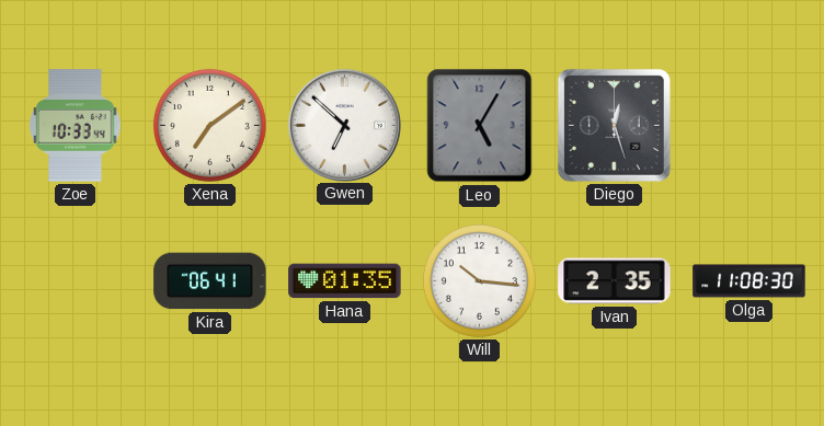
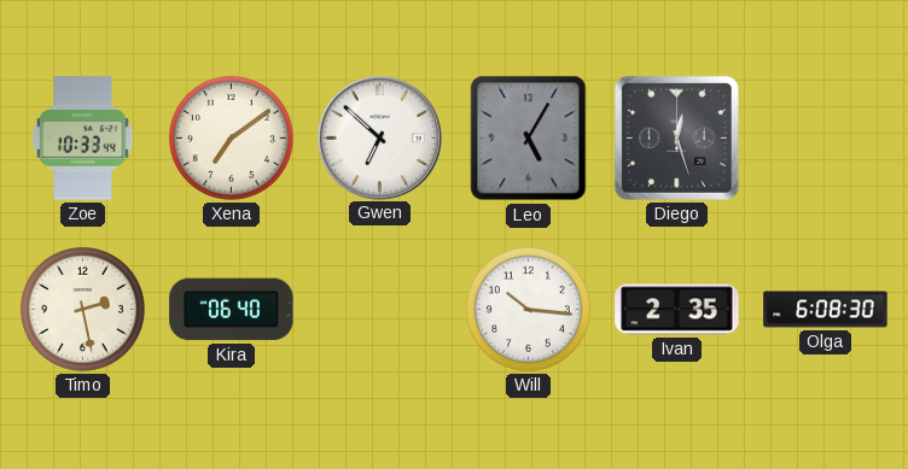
Timo: none -> 2:28
Kira: 06:41 -> 06:40
Hana: 01:35 -> none
Olga: 11:08 -> 6:08
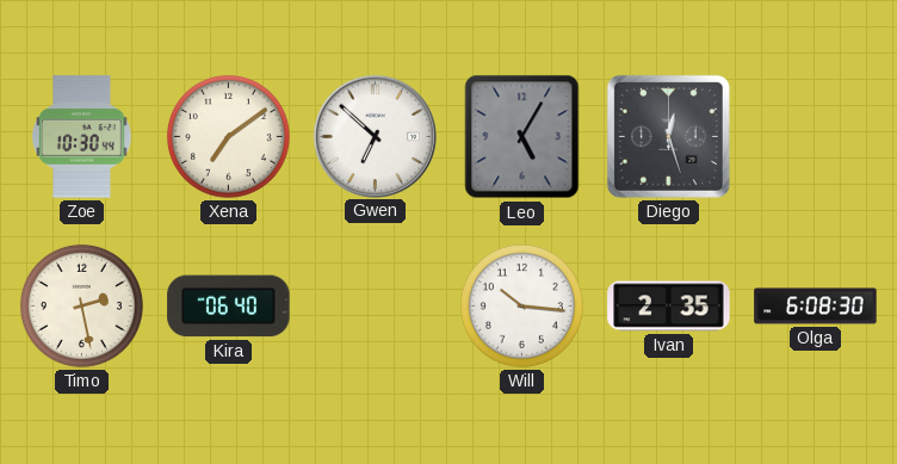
Zoe: 10:33 -> 10:30
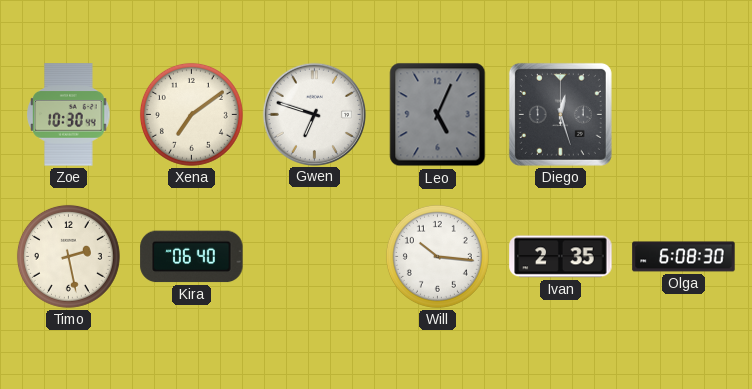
Gwen: 6:52 -> 6:48
Leo: 5:05 -> 5:04
